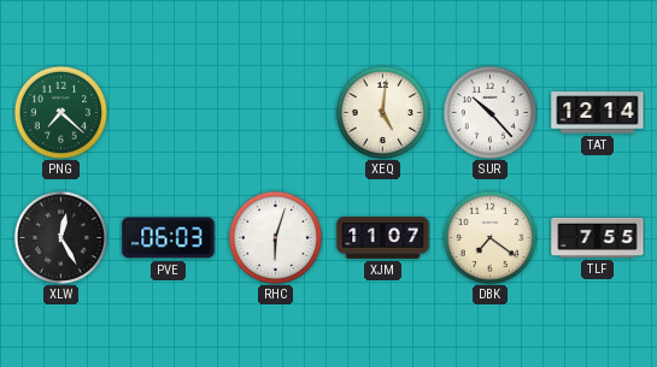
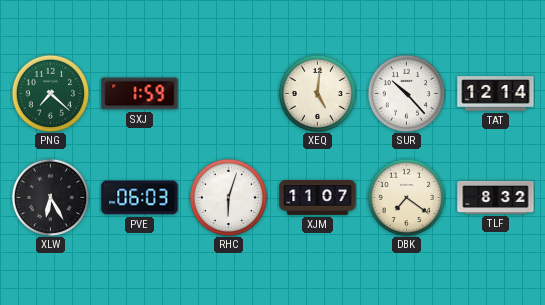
SXJ: none -> 1:59
XLW: 12:25 -> 6:25
TLF: 7:55 -> 8:32
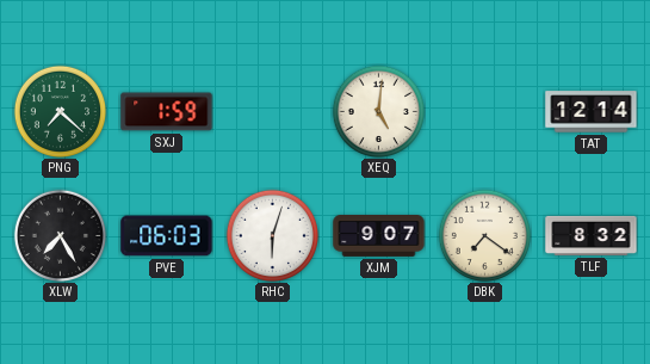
SUR: 10:23 -> none
XLW: 6:25 -> 7:25
XJM: 11:07 -> 9:07
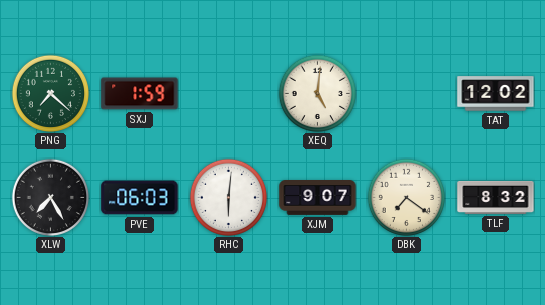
TAT: 12:14 -> 12:02
RHC: 6:03 -> 6:01
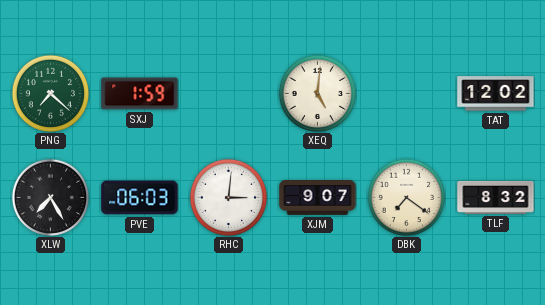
RHC: 6:01 -> 3:01
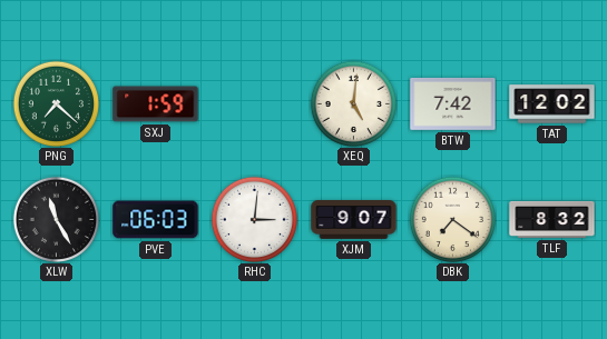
BTW: none -> 7:42
XLW: 7:25 -> 11:25
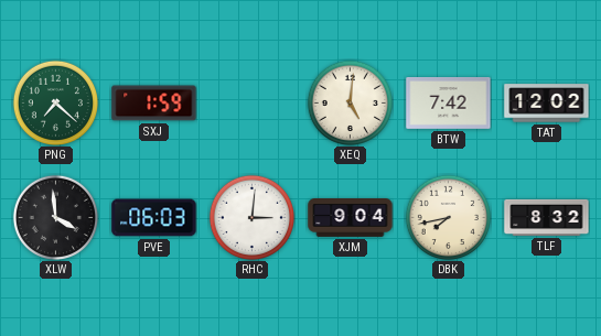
XLW: 11:25 -> 3:59
XJM: 9:07 -> 9:04
DBK: 7:21 -> 7:43
